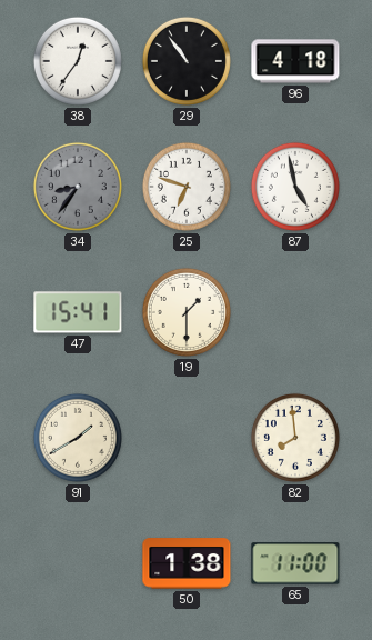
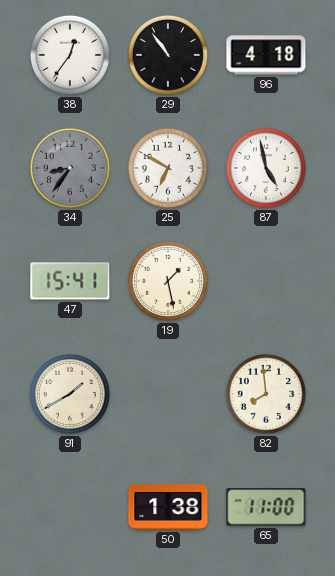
25: 6:48 -> 6:50
19: 1:30 -> 1:28
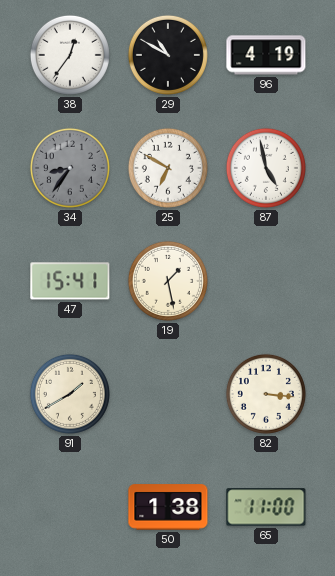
29: 10:54 -> 10:50
96: 4:18 -> 4:19
82: 7:59 -> 3:16
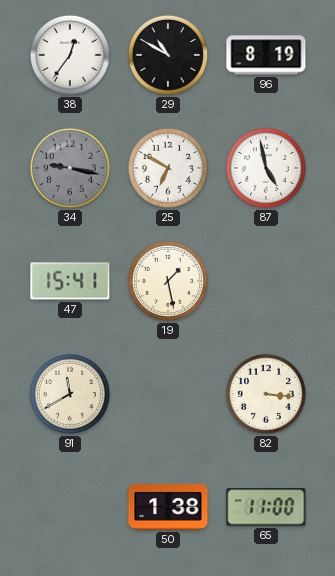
96: 4:19 -> 8:19
34: 8:36 -> 9:17
91: 1:40 -> 11:40
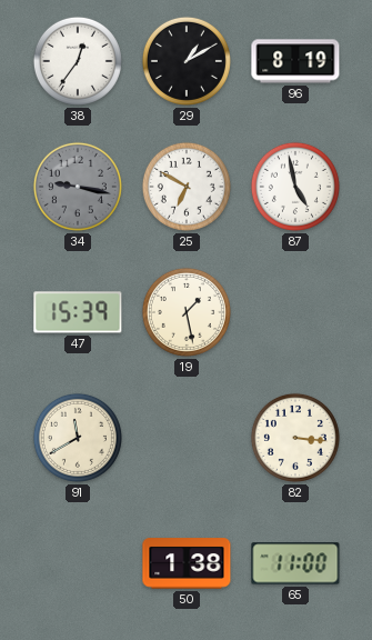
29: 10:50 -> 1:10
47: 15:41 -> 15:39
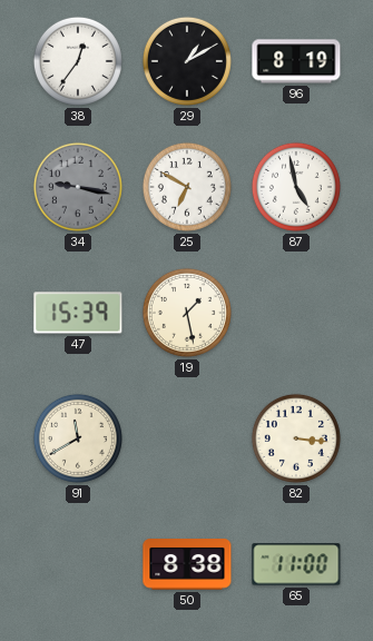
50: 1:38 -> 8:38
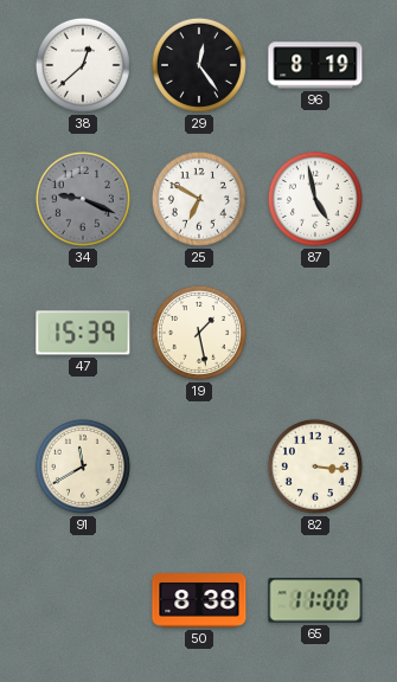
38: 12:36 -> 12:38
29: 1:10 -> 12:24
34: 9:17 -> 9:19
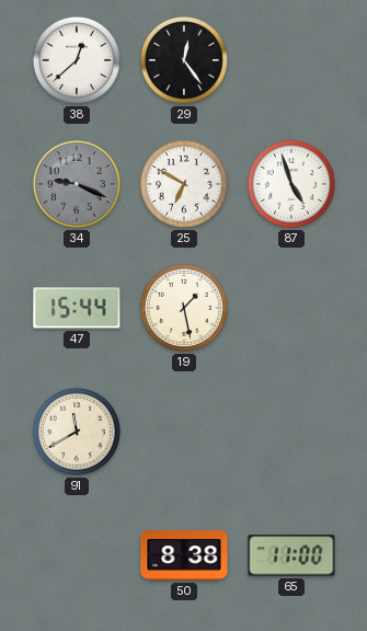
96: 8:19 -> none
87: 4:58 -> 4:57
47: 15:39 -> 15:44
82: 3:16 -> none
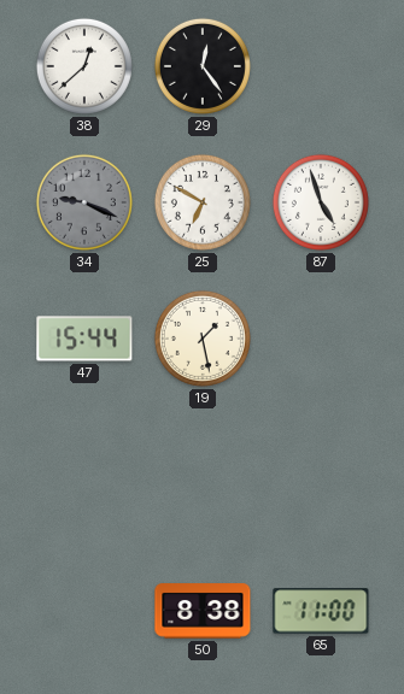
91: 11:40 -> none
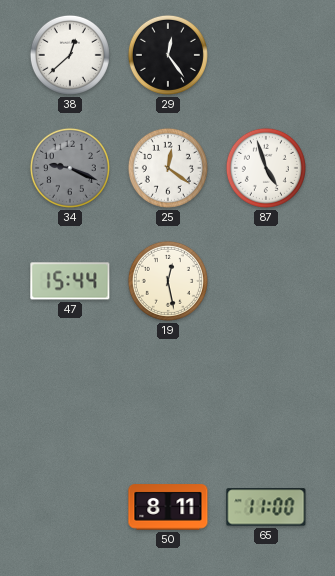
25: 6:50 -> 12:21
19: 1:28 -> 12:28
50: 8:38 -> 8:11
